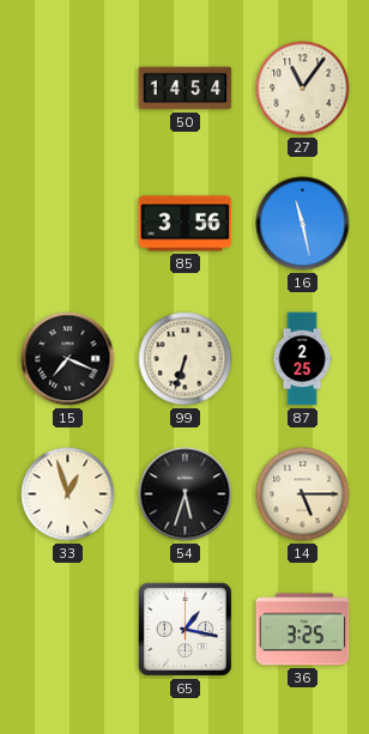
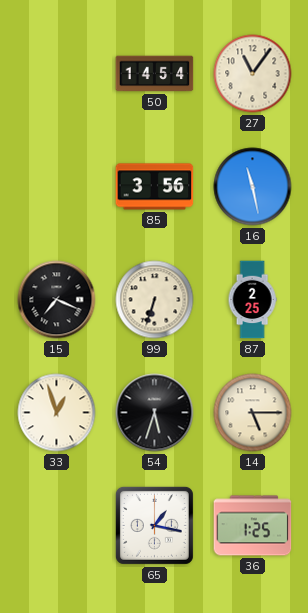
36: 3:25 -> 1:25
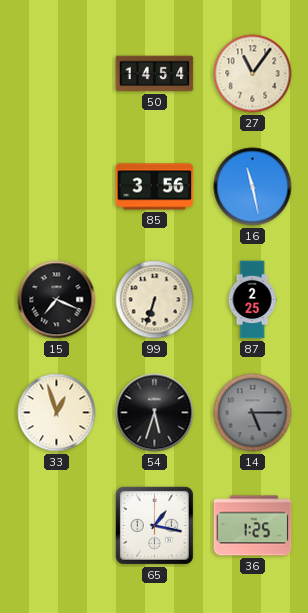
14 dial: cream -> grey
